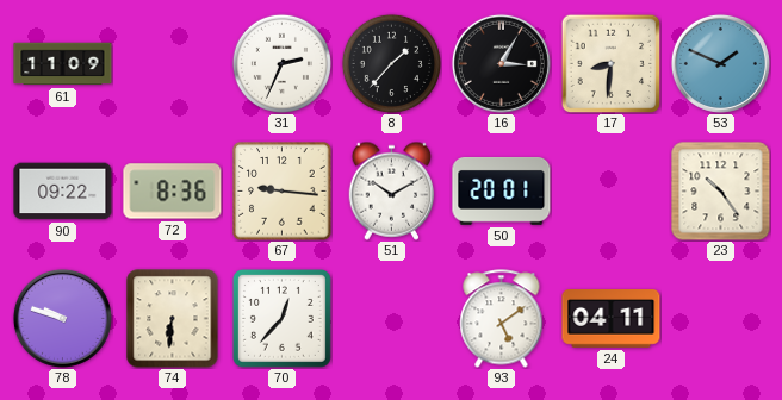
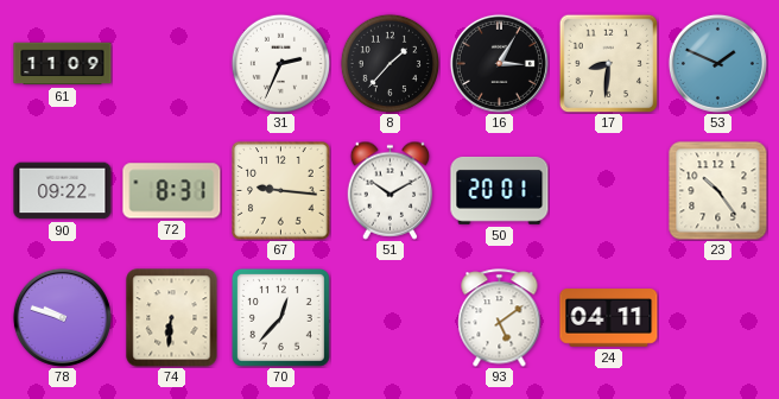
72: 8:36 -> 8:31
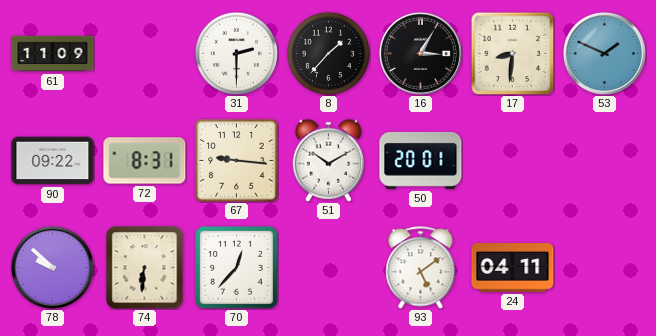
31: 2:34 -> 2:30
23: 10:24 -> none
78: 9:48 -> 9:52
